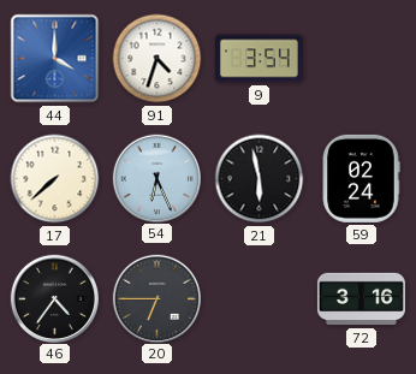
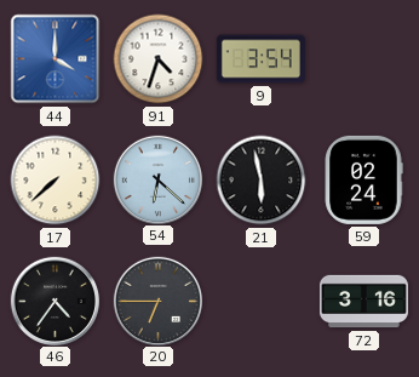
54: 6:26 -> 6:22
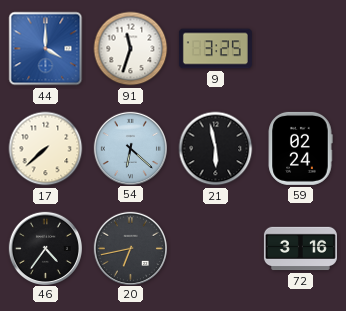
91: 4:33 -> 11:33
9: 3:54 -> 3:25
20: 6:45 -> 6:43
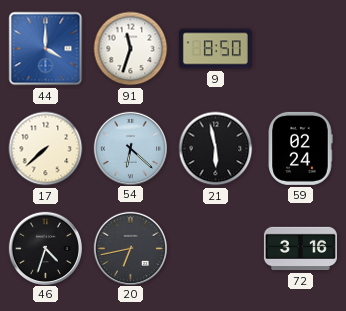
9: 3:25 -> 8:50
46: 4:36 -> 4:33
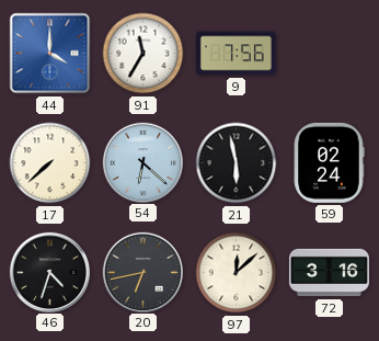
91: 11:33 -> 11:35
9: 8:50 -> 7:56
97: none -> 12:08
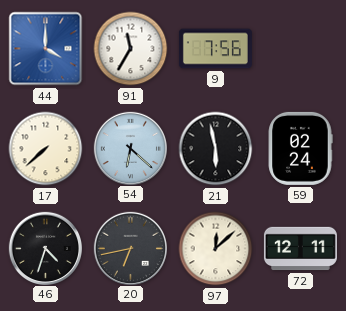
72: 3:16 -> 12:11
